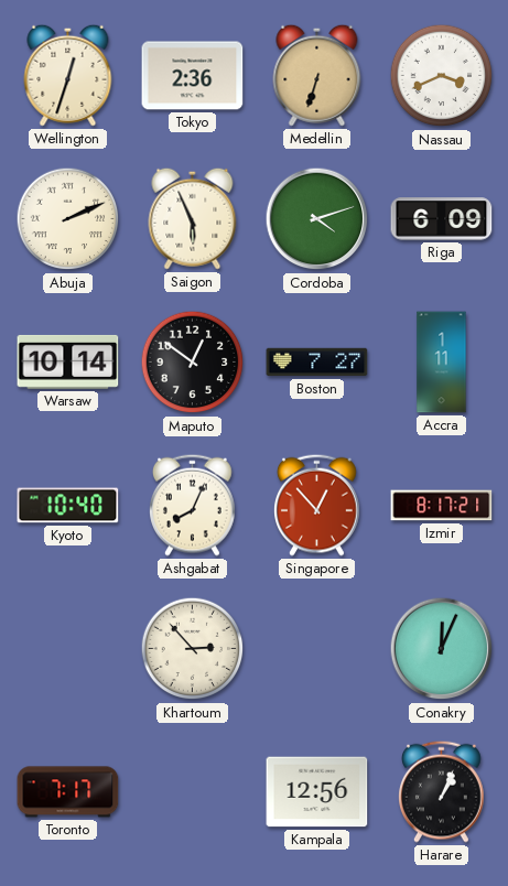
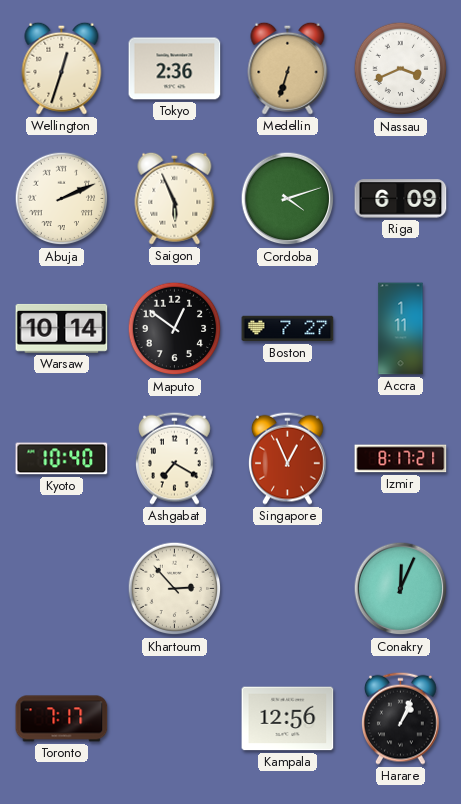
Ashgabat: 8:04 -> 7:20
Singapore: 12:53 -> 12:56
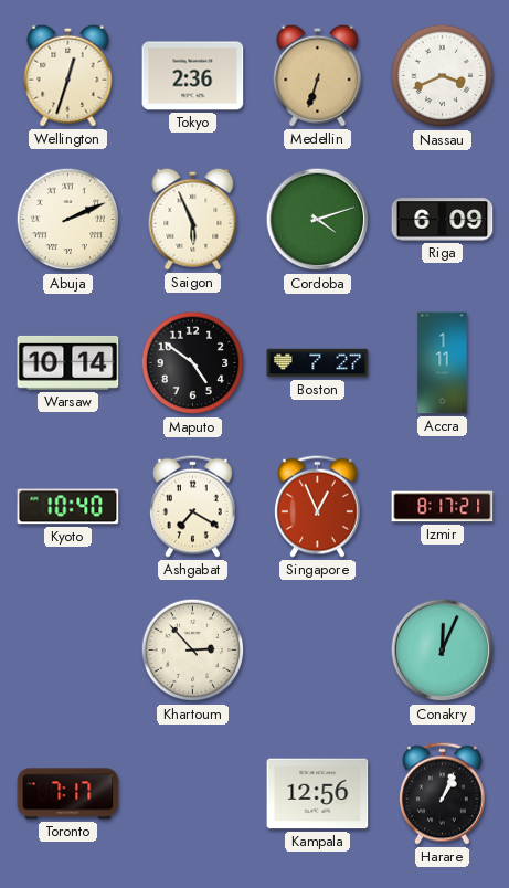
Maputo: 12:51 -> 4:51
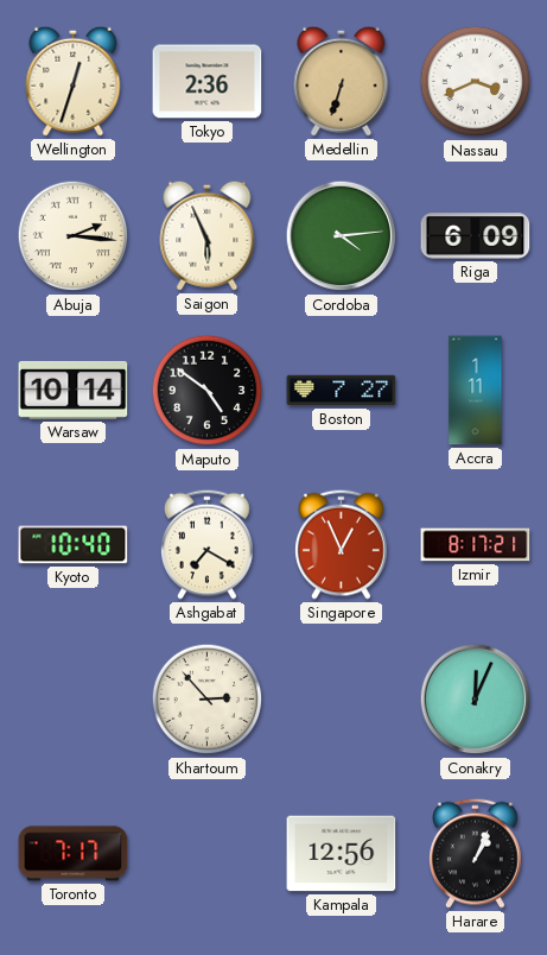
Abuja: 2:11 -> 2:16
Cordoba: 4:12 -> 4:14
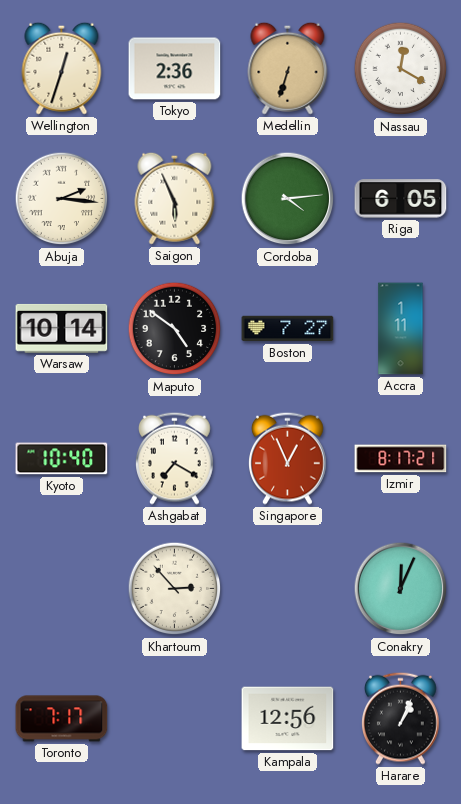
Nassau: 3:41 -> 12:20
Riga: 6:09 -> 6:05
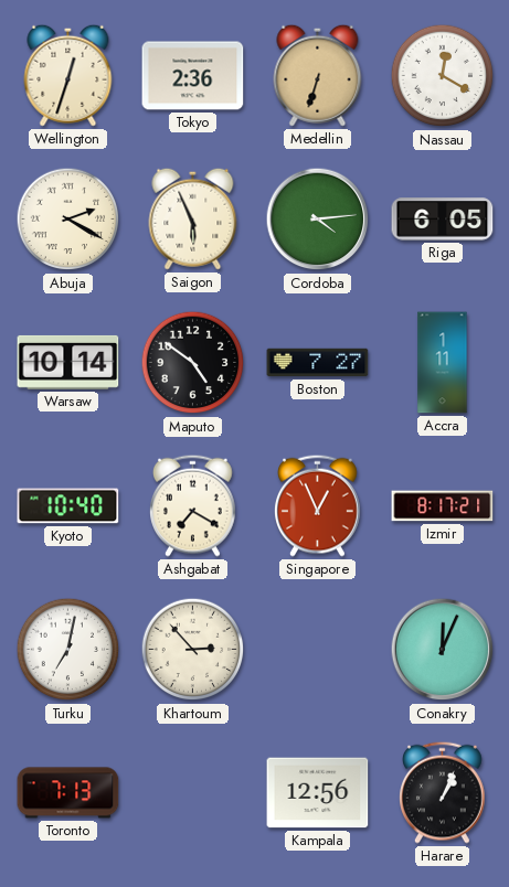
Abuja: 2:16 -> 2:20
Turku: none -> 7:02
Toronto: 7:17 -> 7:13
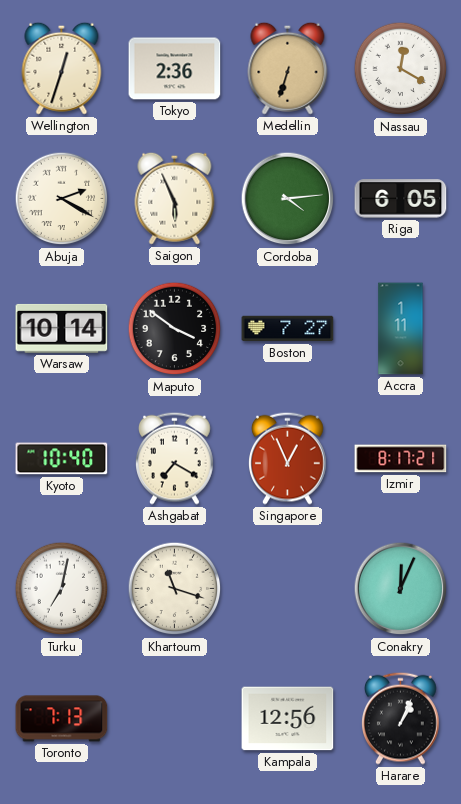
Maputo: 4:51 -> 3:51
Khartoum: 2:53 -> 11:18
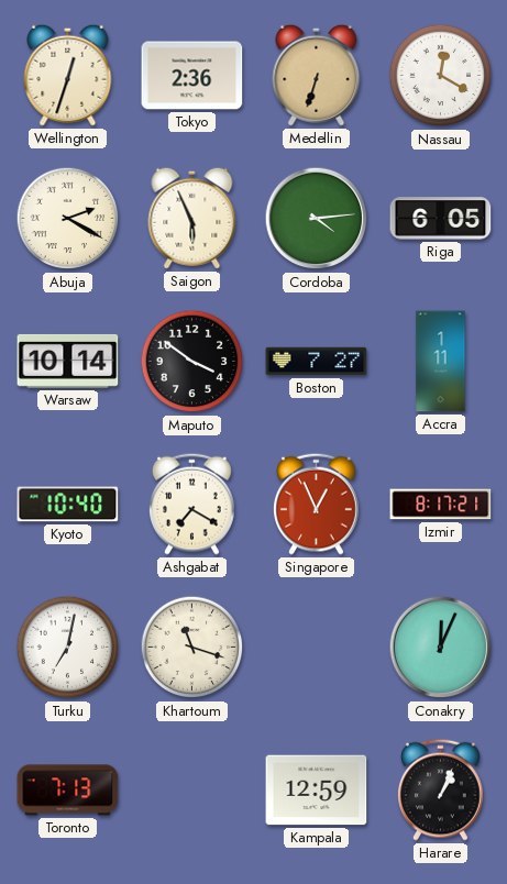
Kampala: 12:56 -> 12:59
